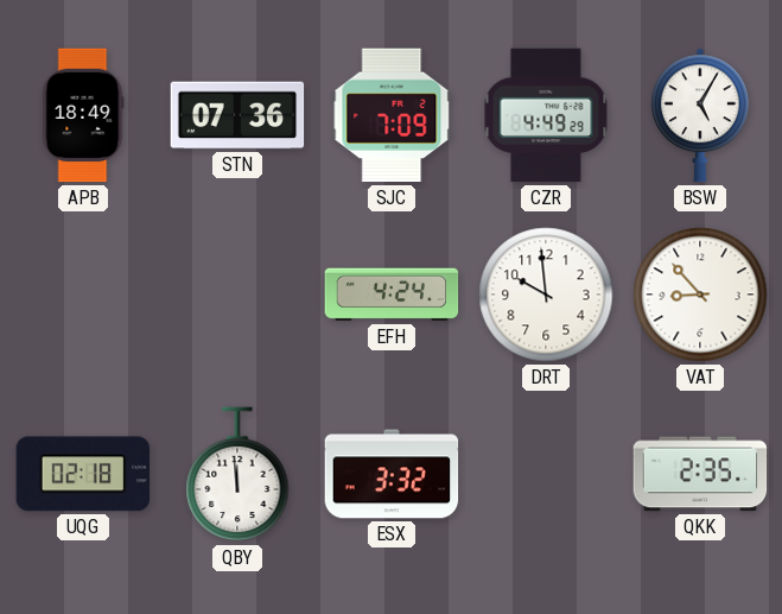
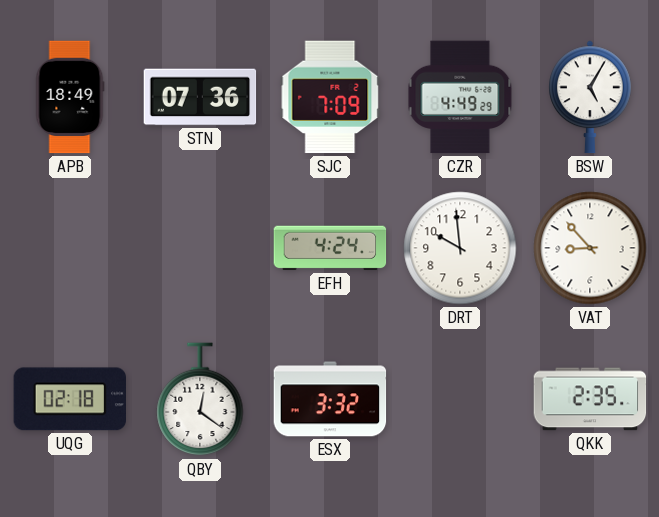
QBY: 11:59 -> 12:21
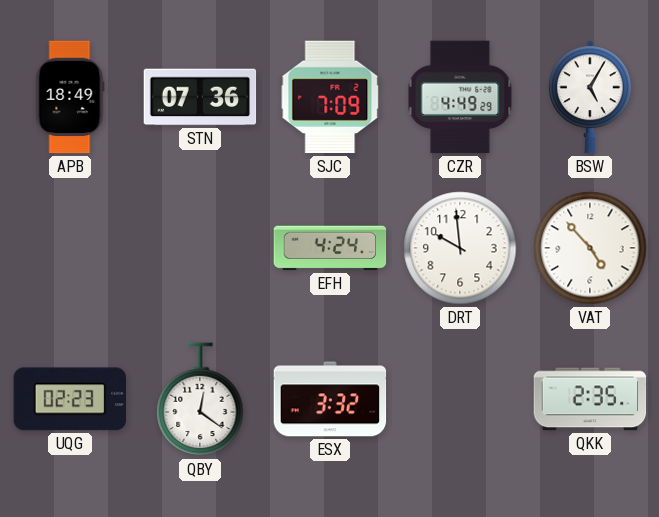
VAT: 8:53 -> 4:53
UQG: 02:18 -> 02:23
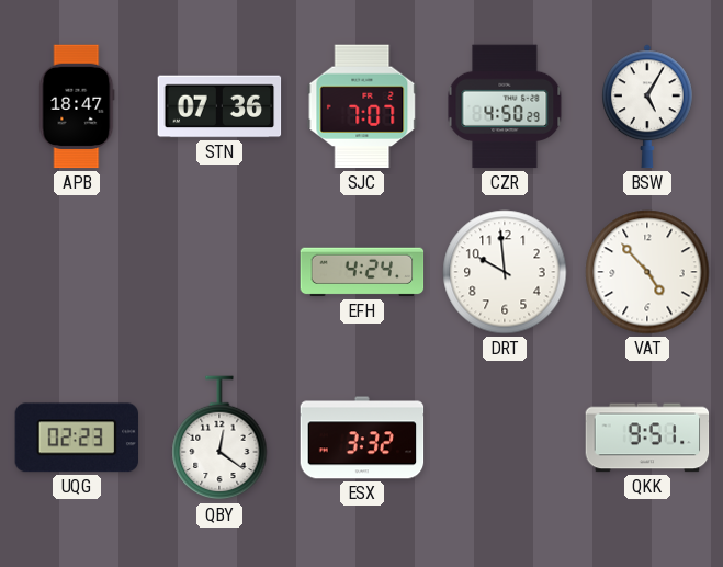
APB: 18:49 -> 18:47
SJC: 7:09 -> 7:07
CZR: 4:49 -> 4:50
QKK: 2:35 -> 9:51
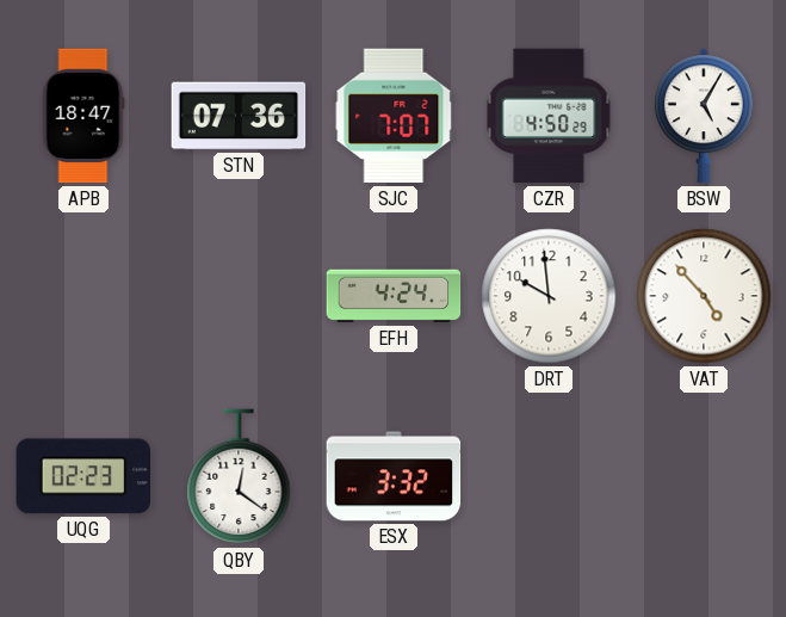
QKK: 9:51 -> none
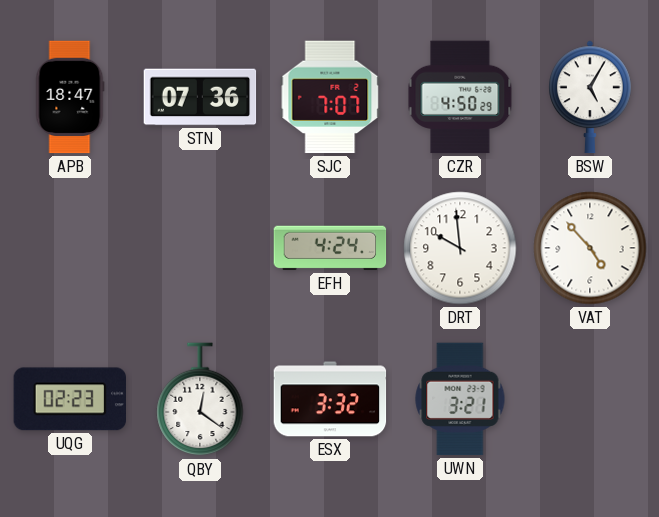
UWN: none -> 3:21
